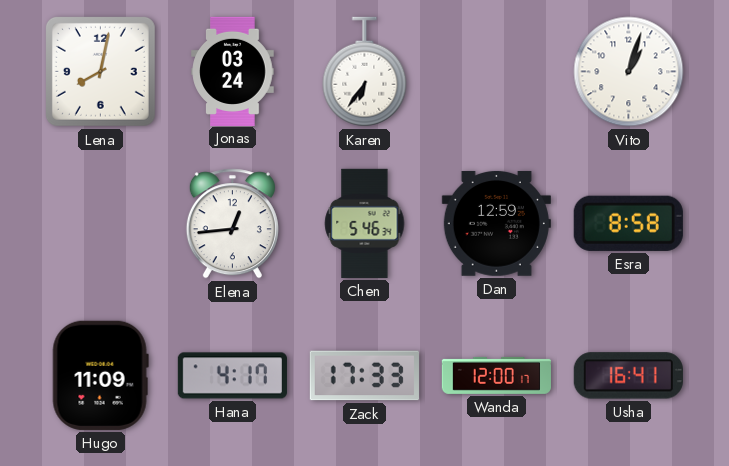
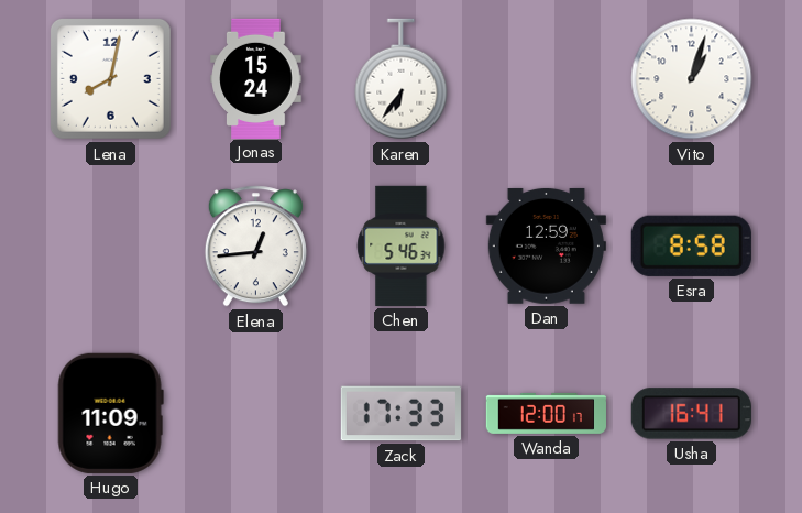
Jonas: 03:24 -> 15:24
Hana: 4:17 -> none
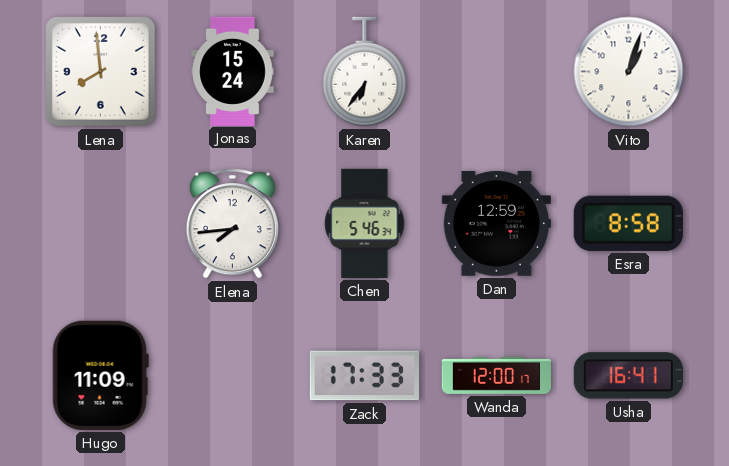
Lena: 8:02 -> 7:59
Elena: 12:44 -> 7:44
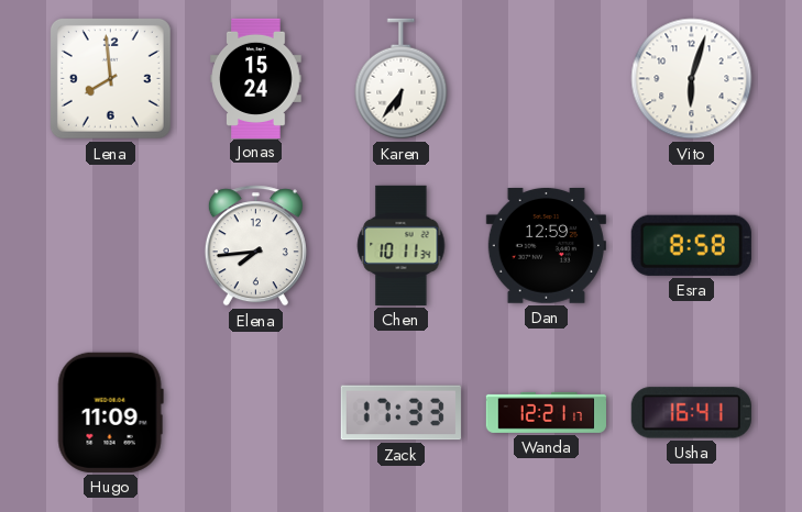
Vito: 1:03 -> 6:03
Chen: 5:46 -> 10:11
Wanda: 12:00 -> 12:21
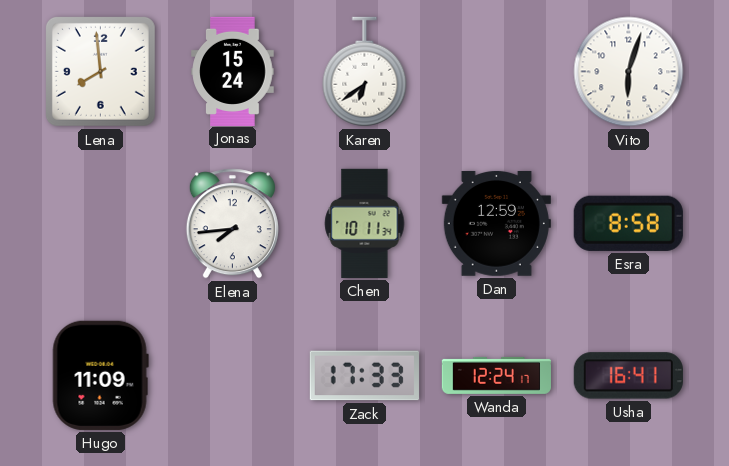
Karen: 6:36 -> 6:39
Wanda: 12:21 -> 12:24
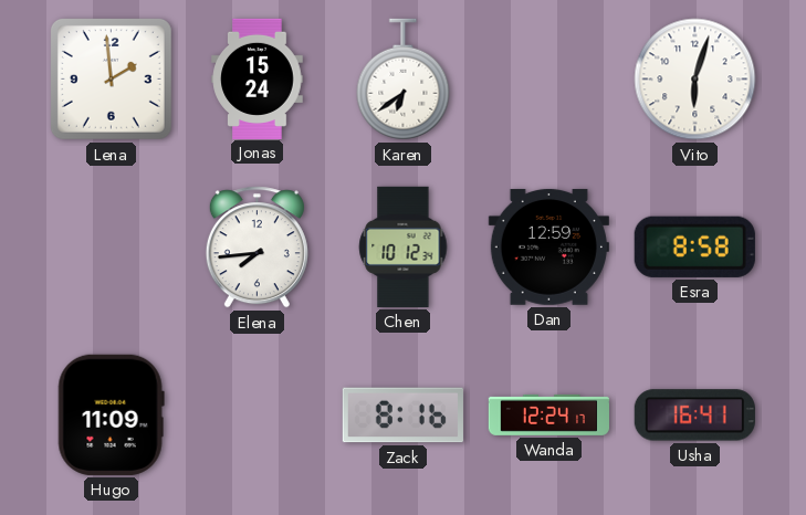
Lena: 7:59 -> 1:59
Chen: 10:11 -> 10:12
Zack: 17:33 -> 8:16
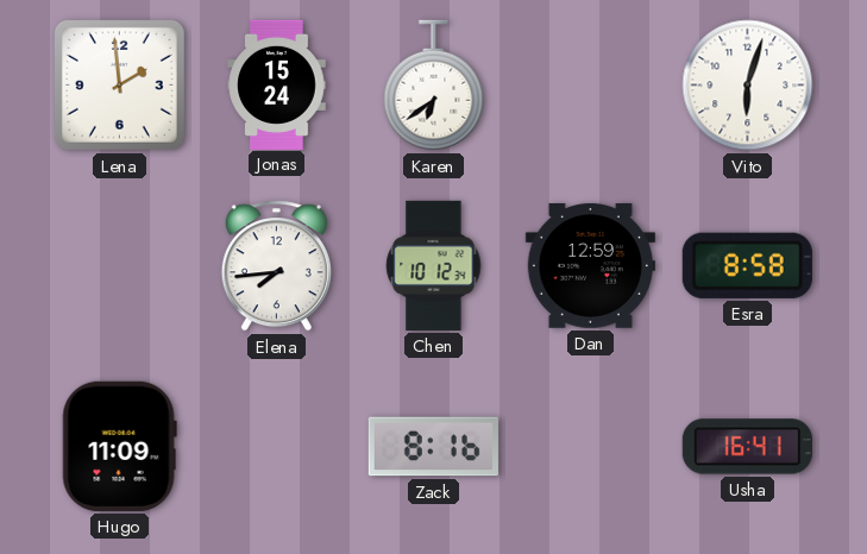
Wanda: 12:24 -> none
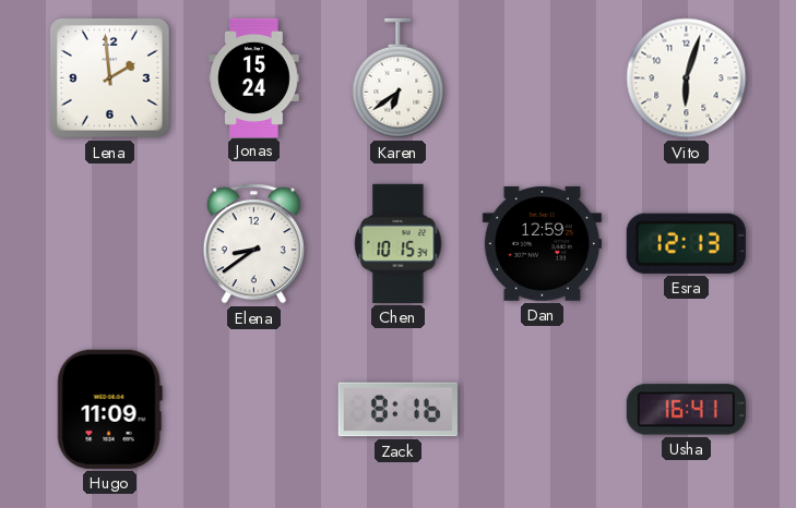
Elena: 7:44 -> 8:39
Chen: 10:12 -> 10:15
Esra: 8:58 -> 12:13
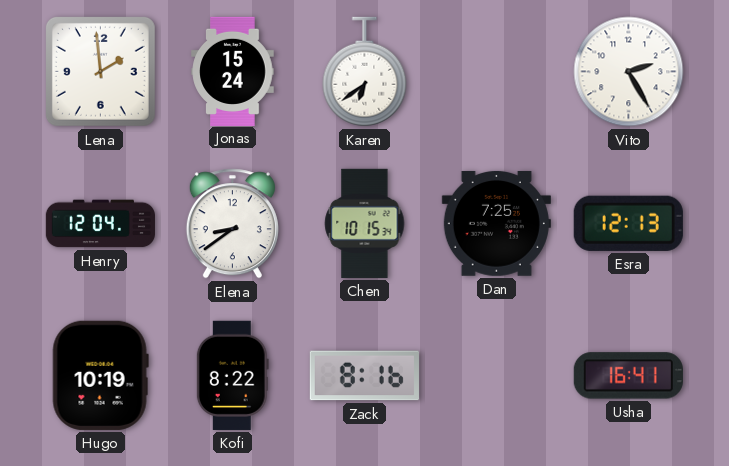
Vito: 6:03 -> 2:25
Henry: none -> 12:04
Dan: 12:59 -> 7:25
Hugo: 11:09 -> 10:19
Kofi: none -> 8:22
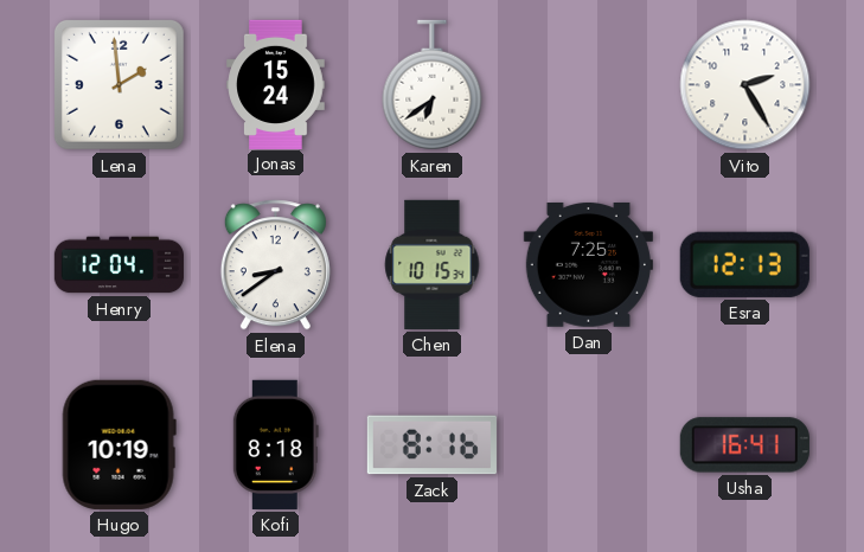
Kofi: 8:22 -> 8:18
